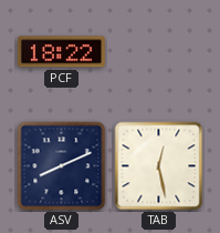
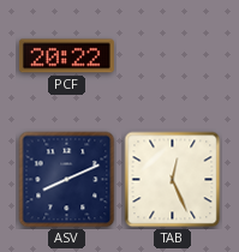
PCF: 18:22 -> 20:22
TAB: 12:28 -> 12:26
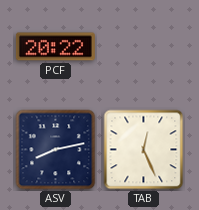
ASV: 8:11 -> 8:13
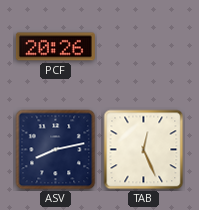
PCF: 20:22 -> 20:26
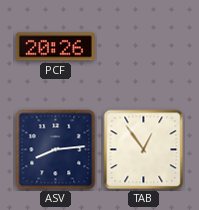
ASV: 8:13 -> 8:14
TAB: 12:26 -> 12:54
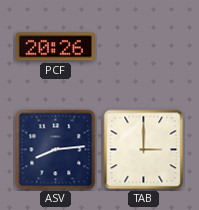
TAB: 12:54 -> 3:00
